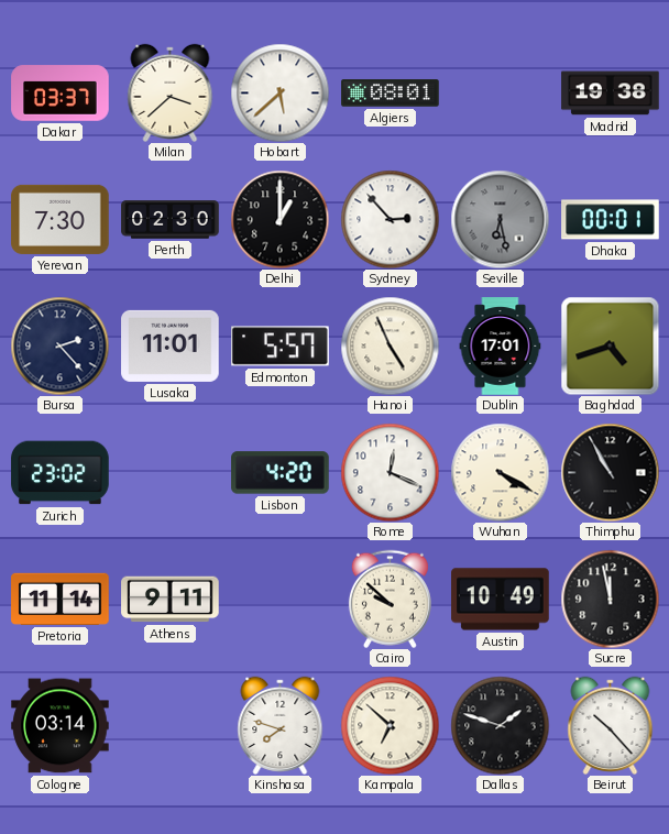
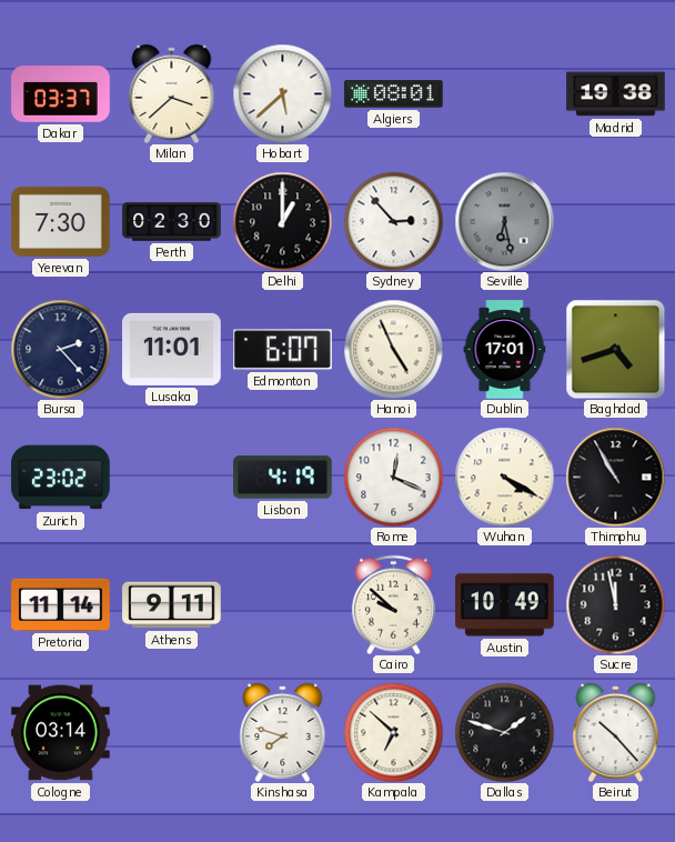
Dhaka: 00:01 -> none
Edmonton: 5:57 -> 6:07
Lisbon: 4:20 -> 4:19
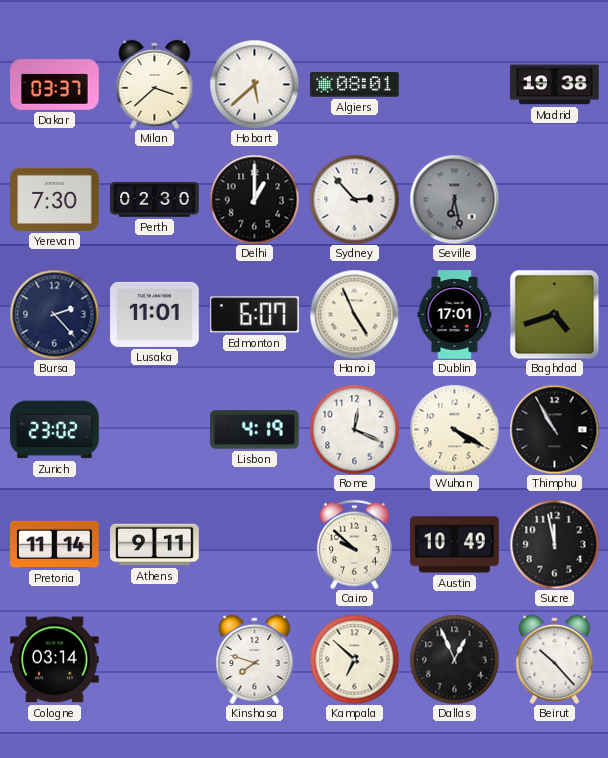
Dallas: 1:48 -> 12:56
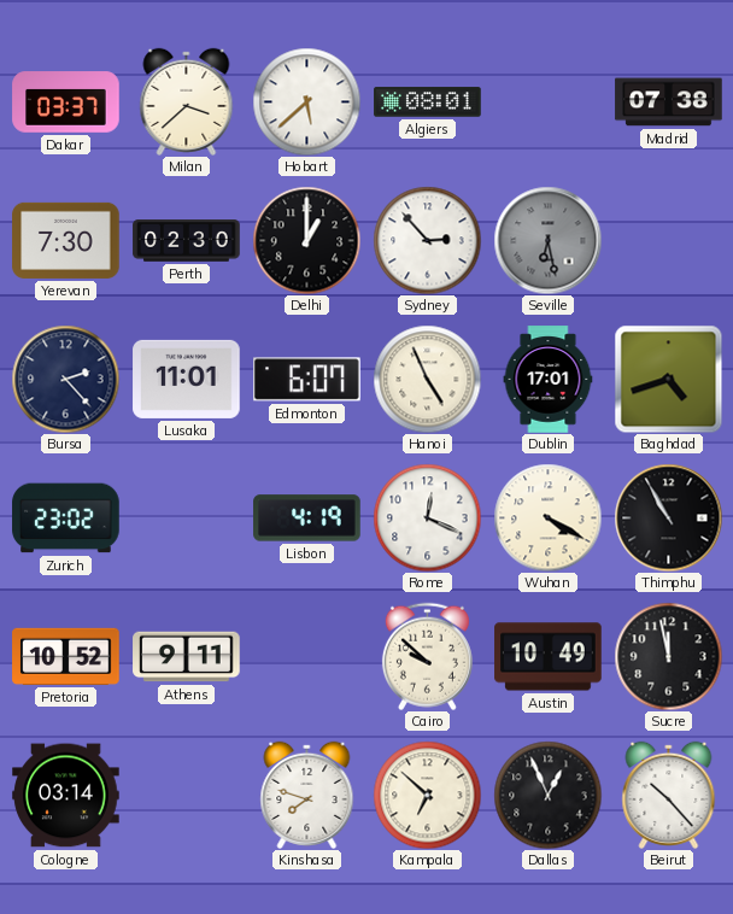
Madrid: 19:38 -> 07:38
Pretoria: 11:14 -> 10:52
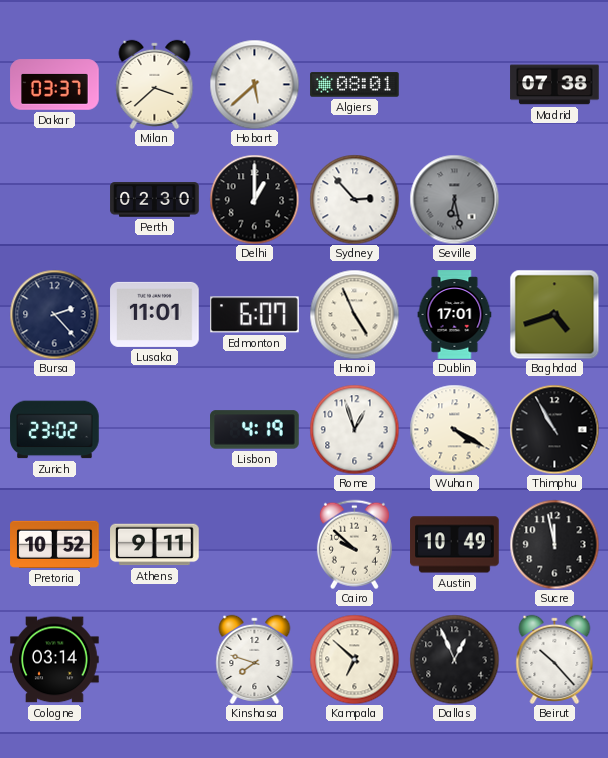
Yerevan: 7:30 -> none
Rome: 12:19 -> 12:57
